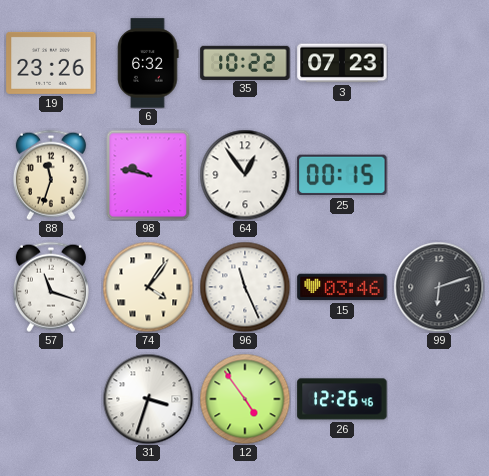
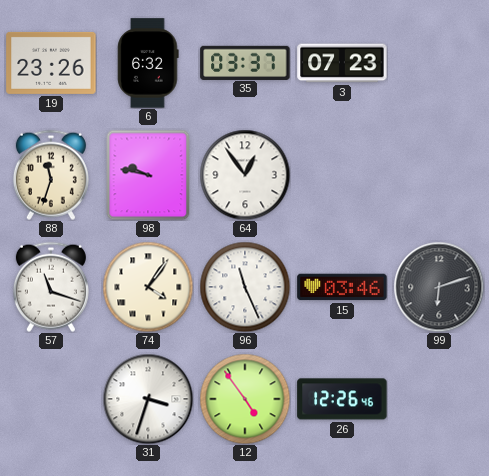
35: 10:22 -> 03:37
25: 00:15 -> none
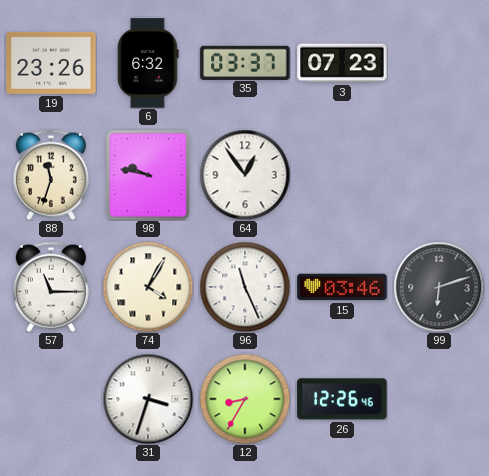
57: 11:18 -> 11:15
74: 4:06 -> 4:05
12: 4:54 -> 8:35
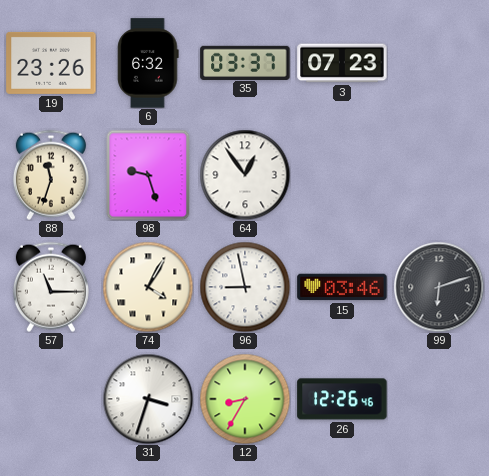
98: 9:47 -> 9:27
96: 11:26 -> 8:58
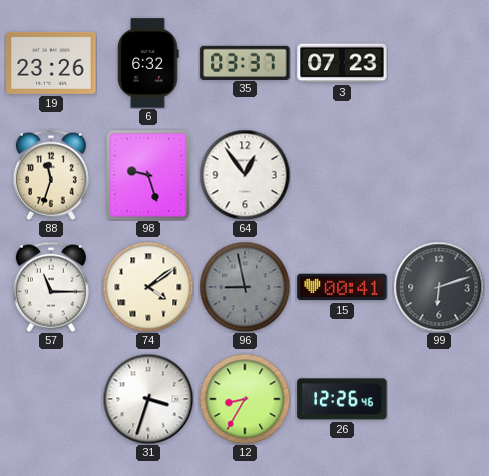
74: 4:05 -> 4:09
96 dial: white -> grey
15: 03:46 -> 00:41
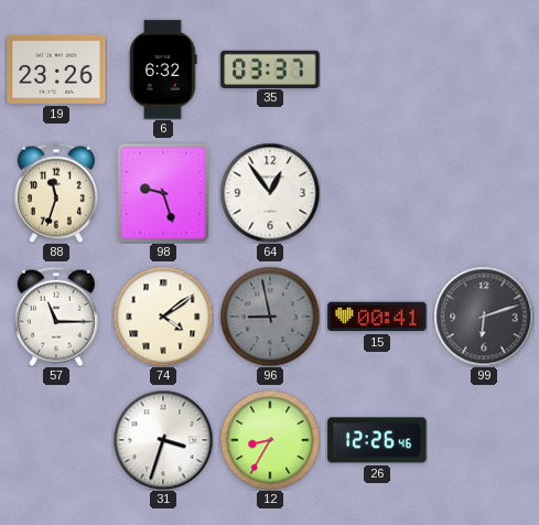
3: 07:23 -> none
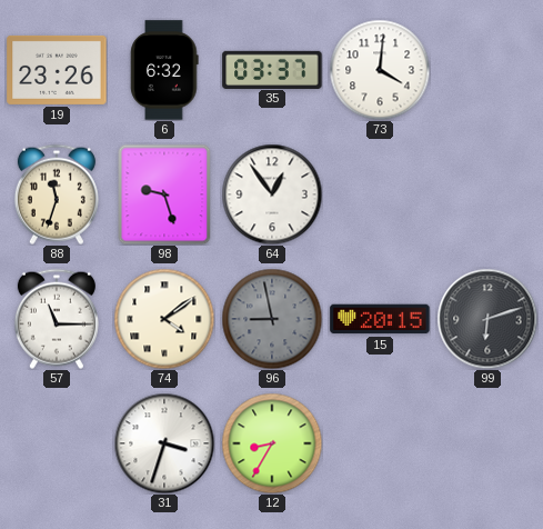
73: none -> 4:01
15: 00:41 -> 20:15
26: 12:26 -> none
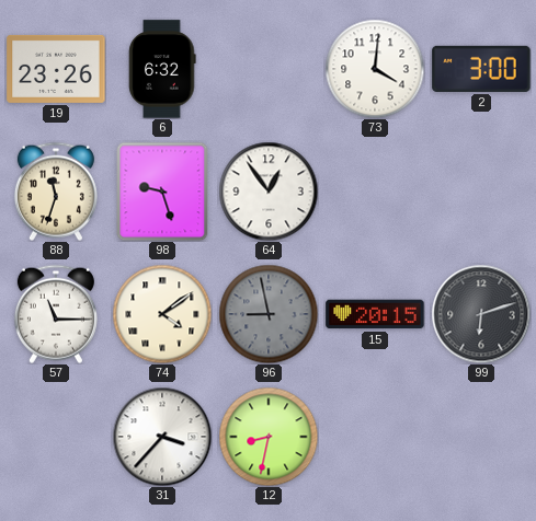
35: 03:37 -> none
2: none -> 3:00
31: 3:33 -> 3:37
12: 8:35 -> 8:32
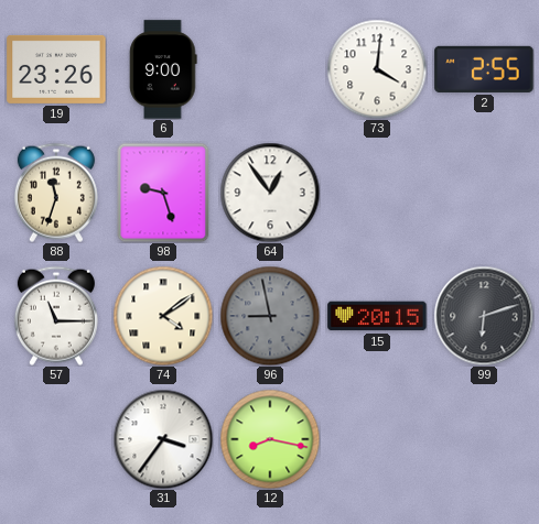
6: 6:32 -> 9:00
2: 3:00 -> 2:55
31: 3:37 -> 3:36
12: 8:32 -> 8:17
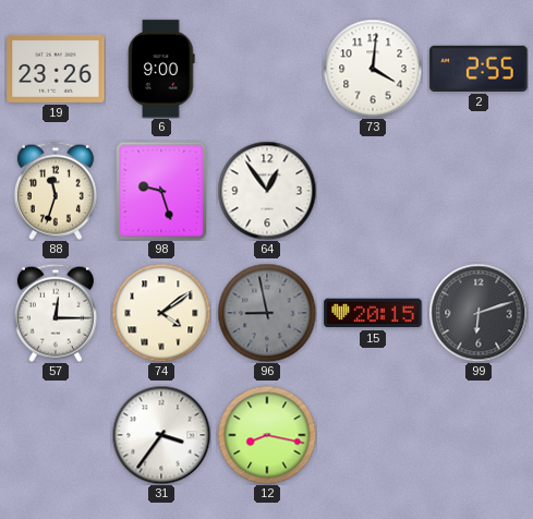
57: 11:15 -> 12:15
